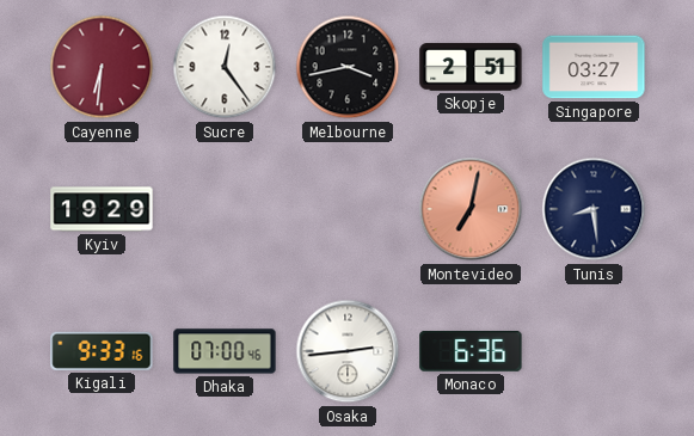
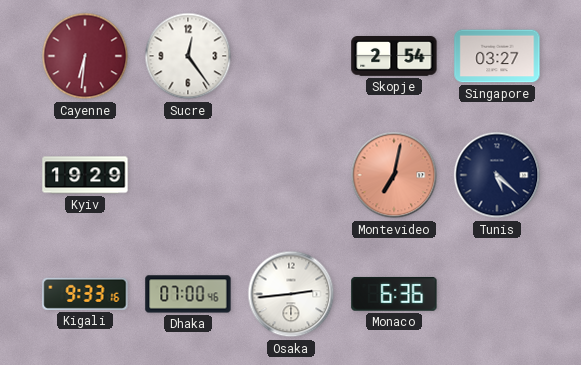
Melbourne: 3:43 -> none
Skopje: 2:51 -> 2:54
Tunis: 8:29 -> 5:22
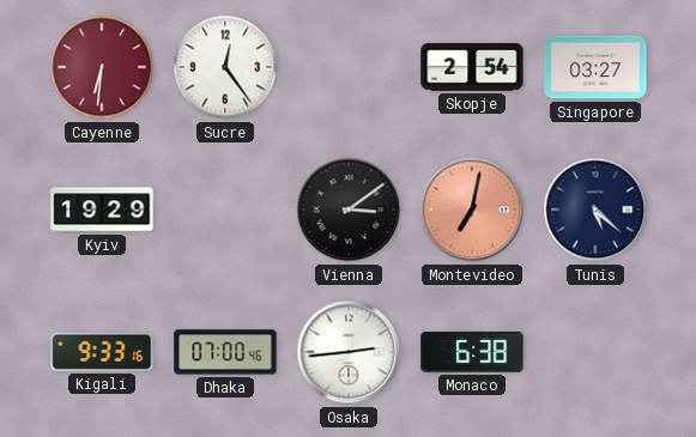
Vienna: none -> 3:09
Monaco: 6:36 -> 6:38
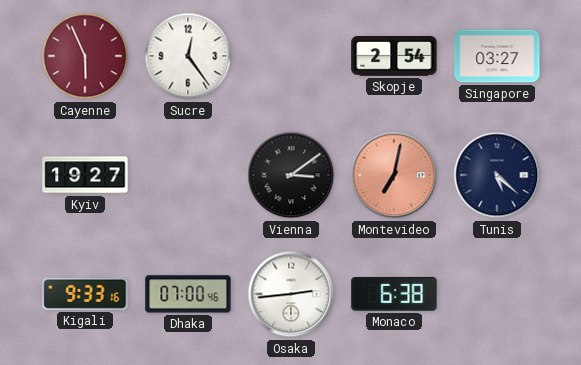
Cayenne: 6:31 -> 5:56
Kyiv: 19:29 -> 19:27
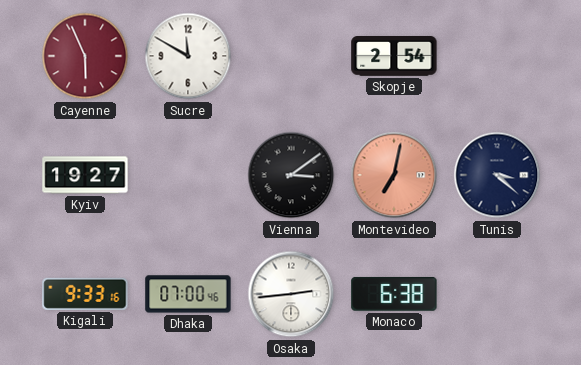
Sucre: 12:24 -> 11:50
Singapore: 03:27 -> none
Tunis: 5:22 -> 3:22
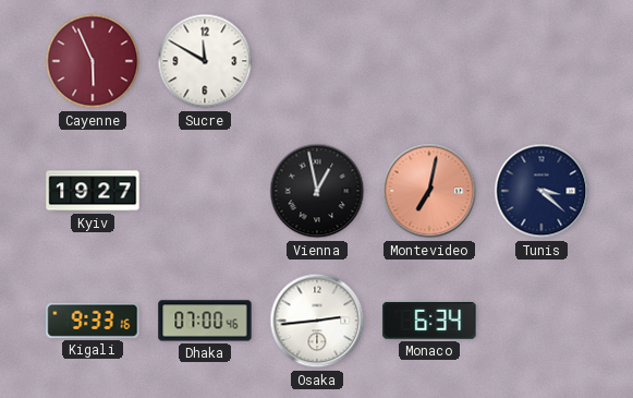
Skopje: 2:54 -> none
Vienna: 3:09 -> 12:58
Monaco: 6:38 -> 6:34
